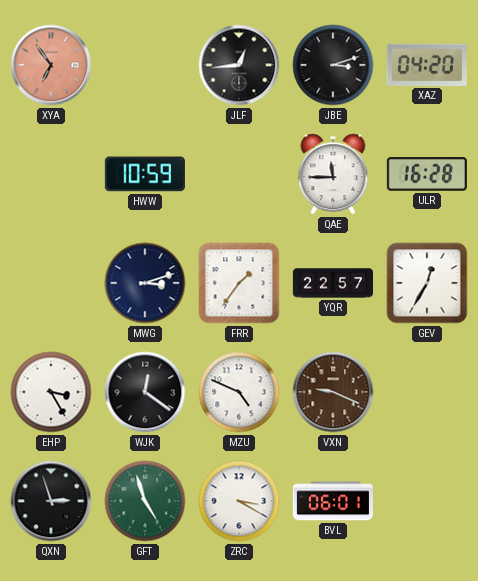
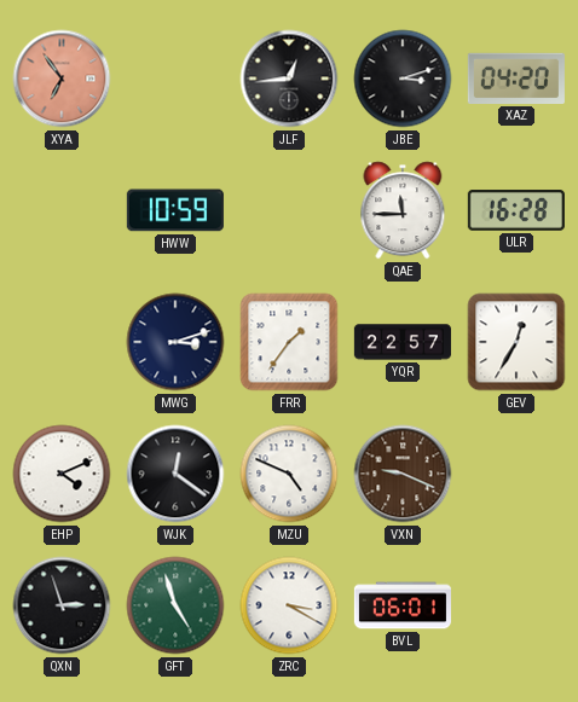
EHP: 3:25 -> 4:11
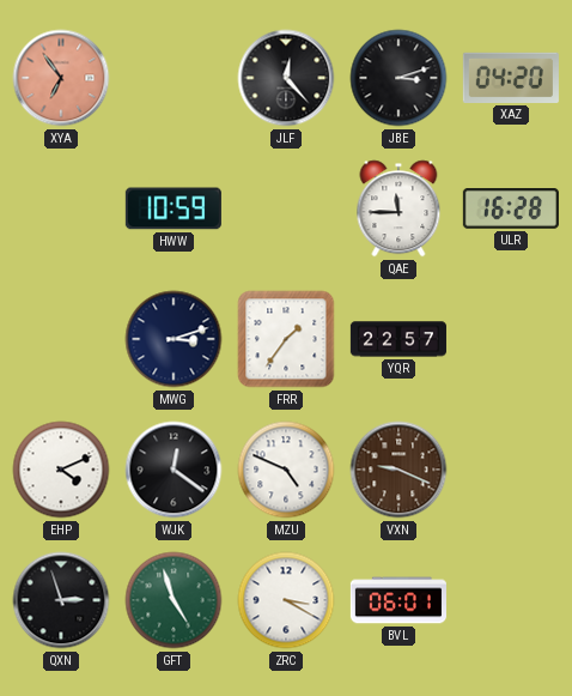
JLF: 12:44 -> 12:23
GEV: 12:35 -> none
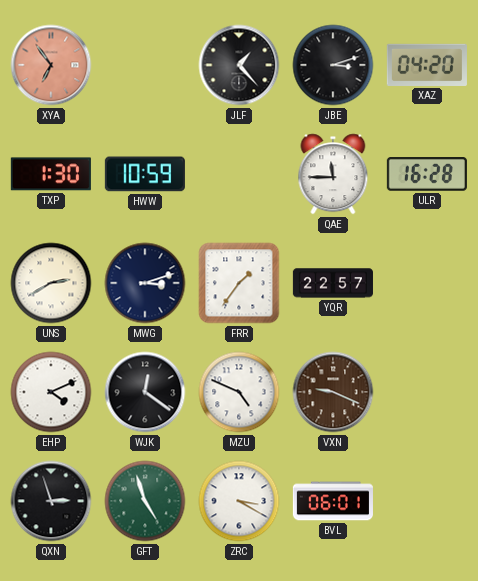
JLF: 12:23 -> 1:23
TXP: none -> 1:30
UNS: none -> 2:40
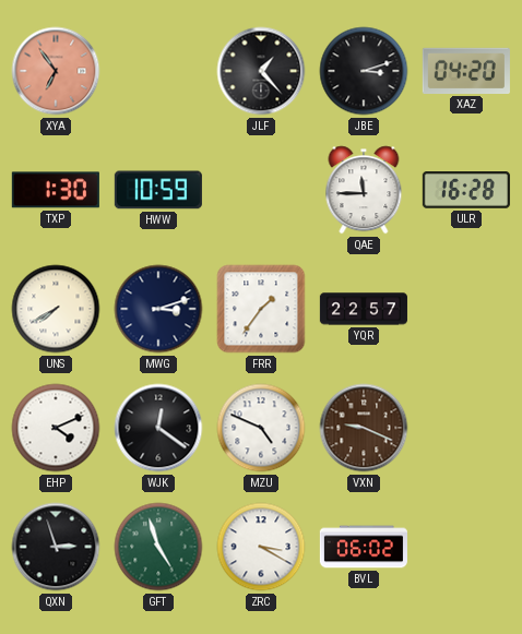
UNS: 2:40 -> 7:40
BVL: 06:01 -> 06:02
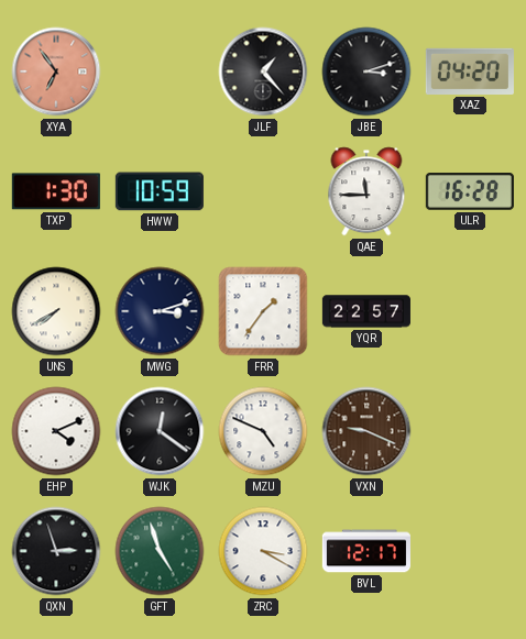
BVL: 06:02 -> 12:17
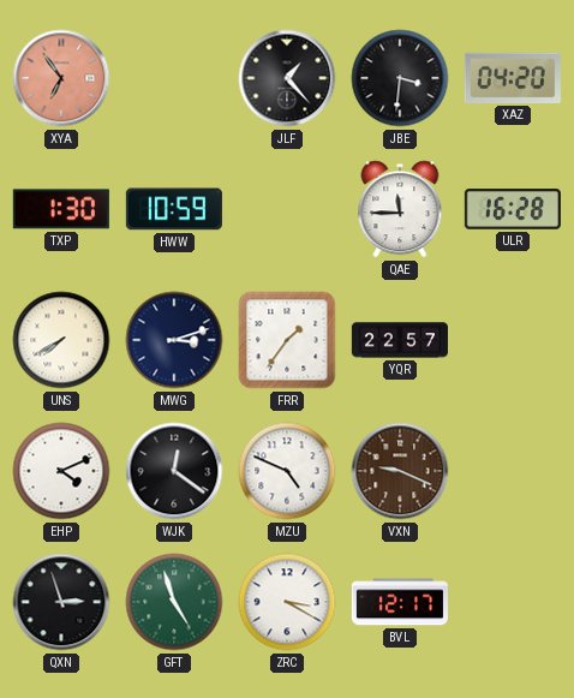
JBE: 3:12 -> 3:31
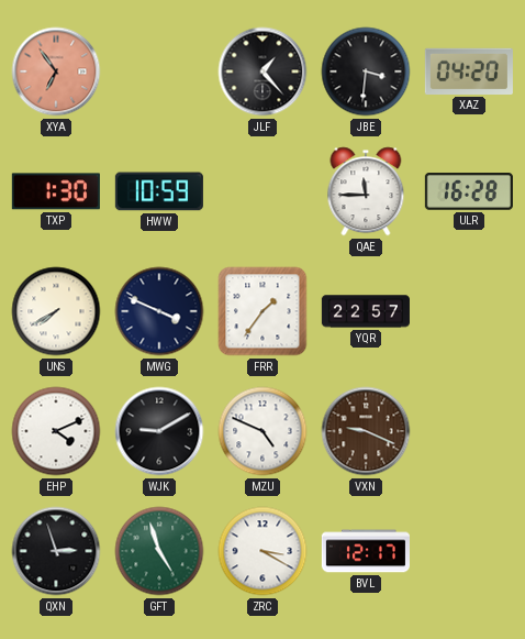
MWG: 3:12 -> 3:49
WJK: 12:21 -> 9:10
